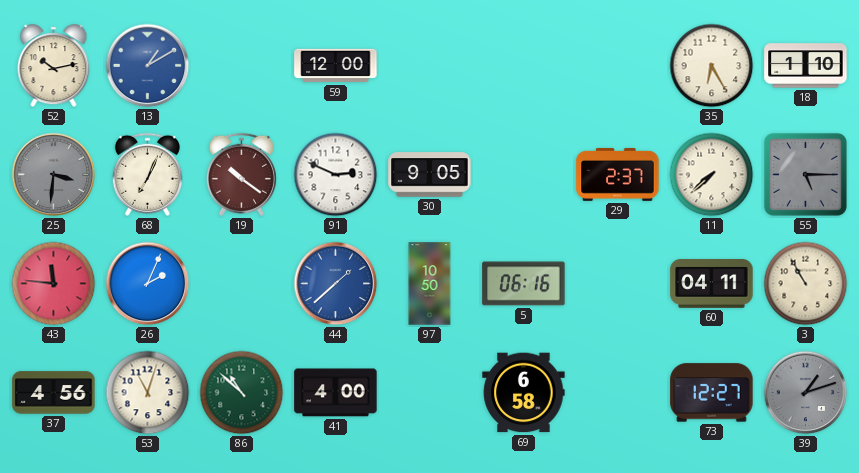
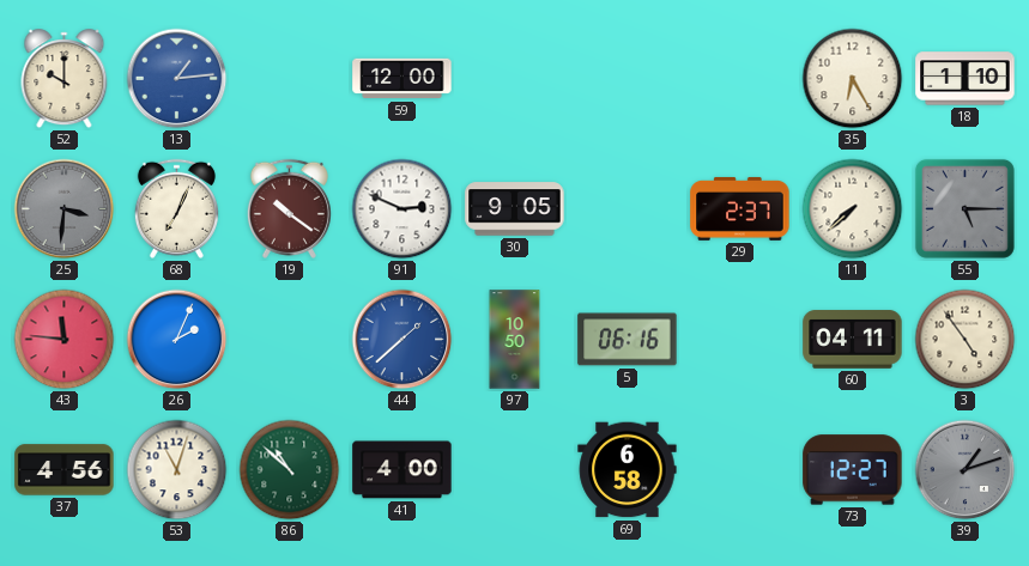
52: 10:13 -> 10:00
13: 1:10 -> 1:14
3: 10:55 -> 4:54
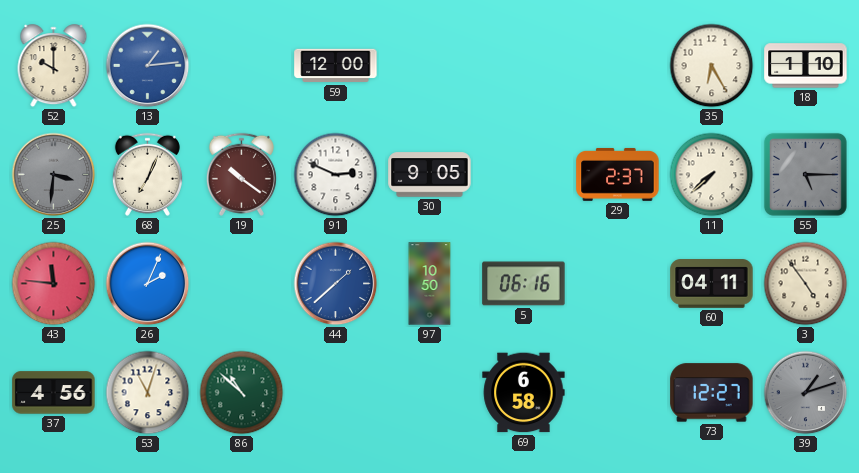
41: 4:00 -> none
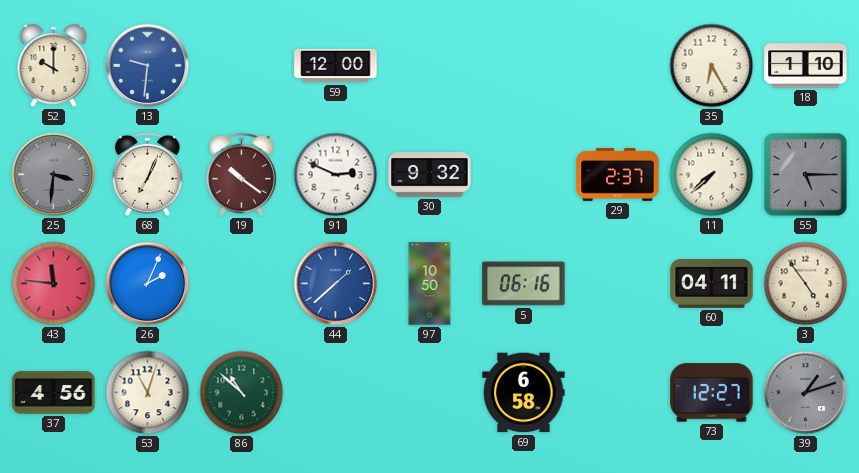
13: 1:14 -> 9:31
30: 9:05 -> 9:32
